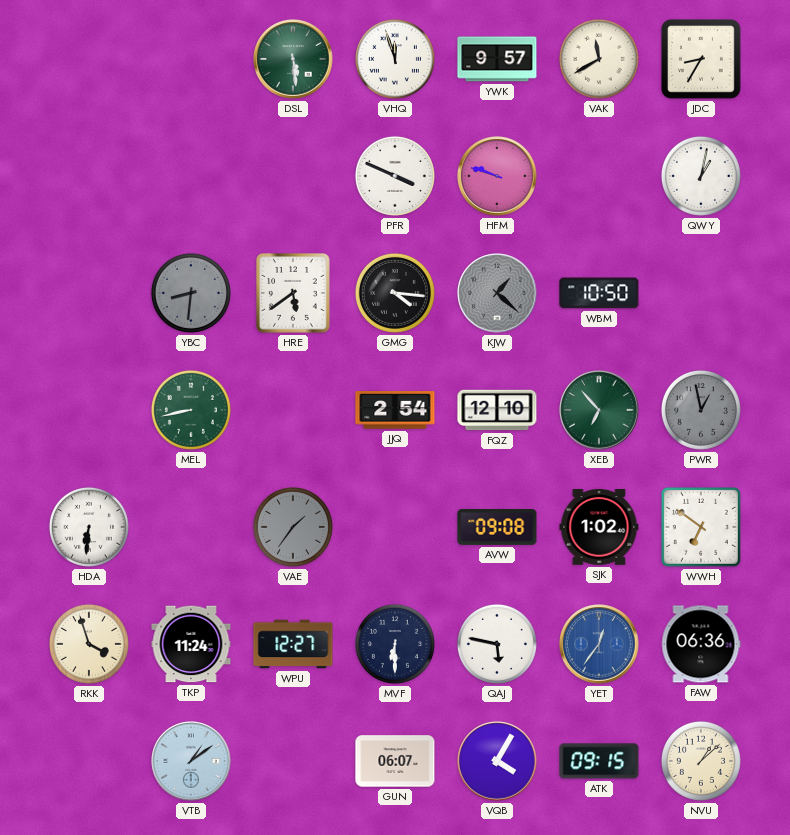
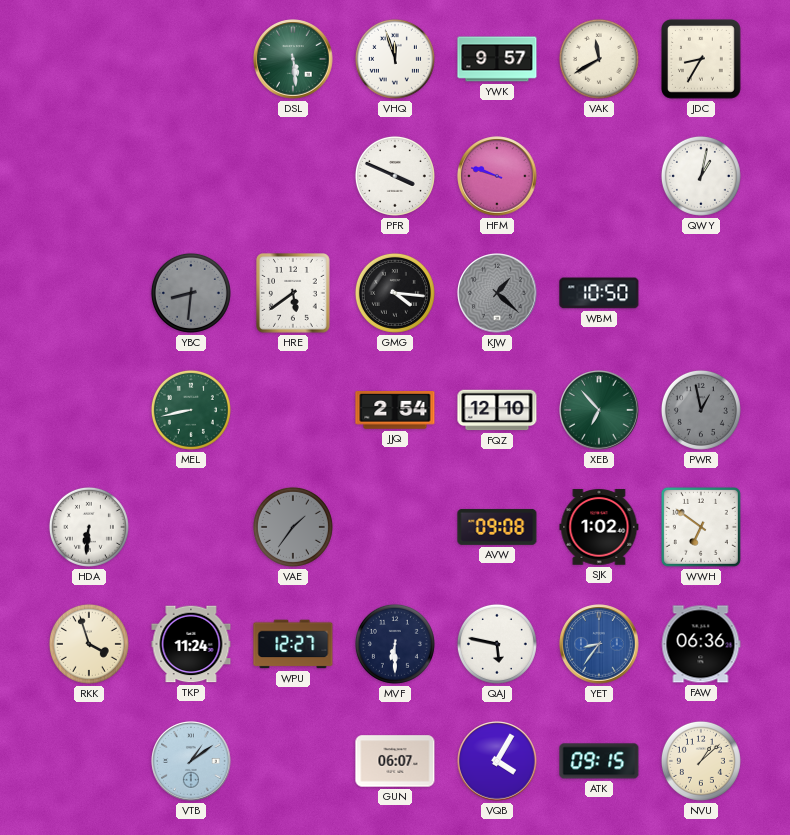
YET: 12:36 -> 8:36
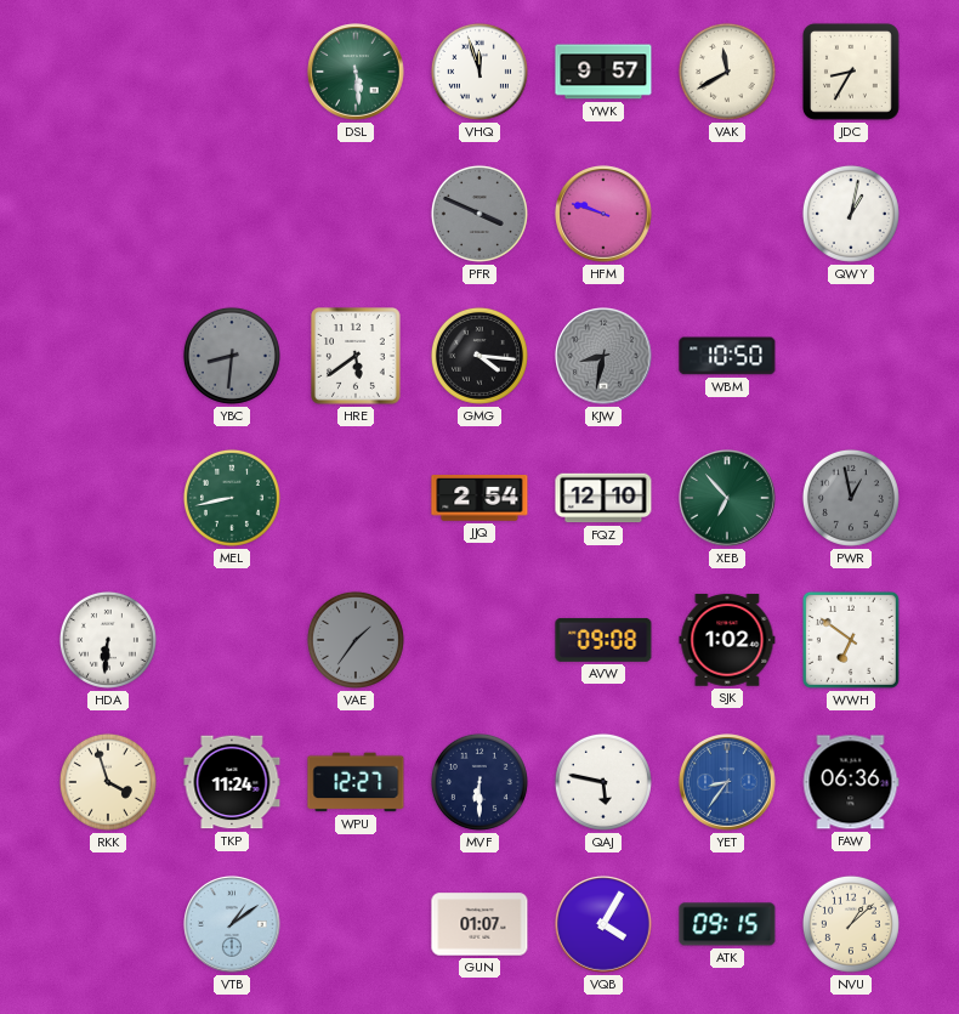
PFR dial: white -> grey
KJW: 1:22 -> 8:32
GUN: 06:07 -> 01:07
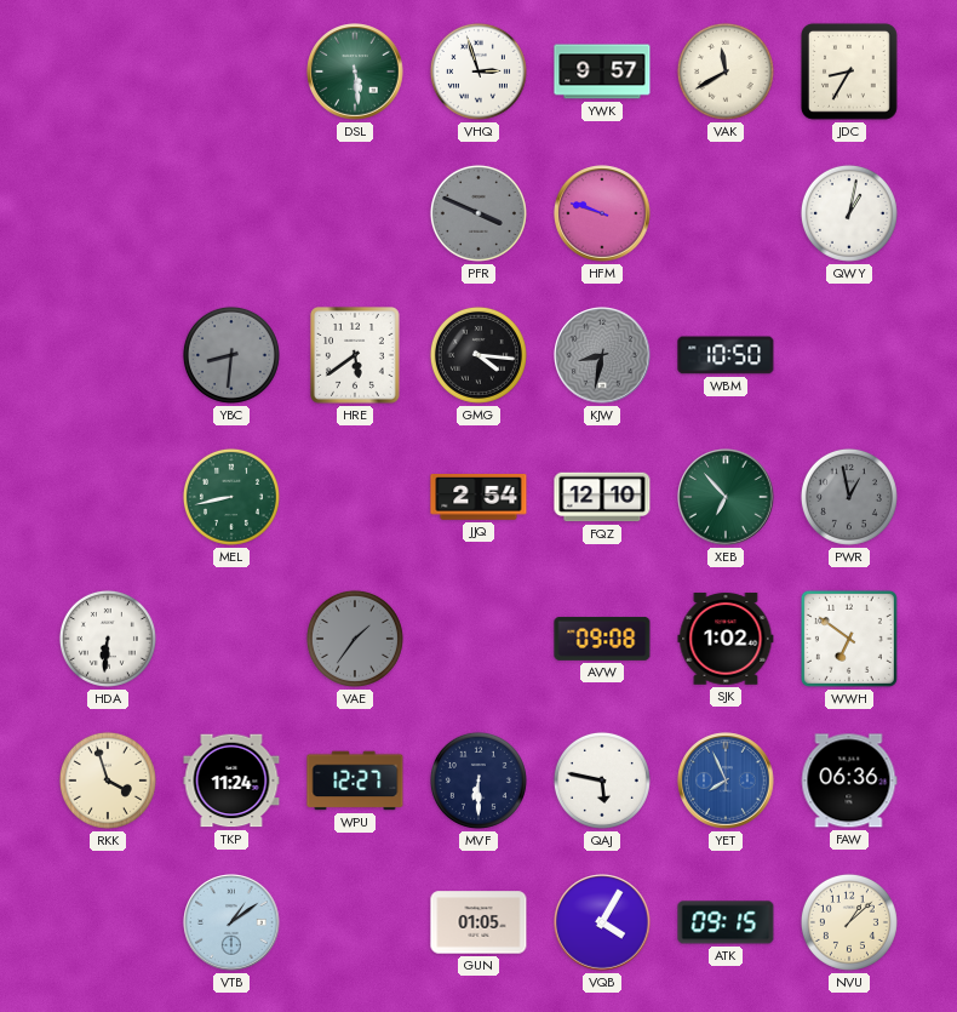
VHQ: 11:57 -> 2:57
YET: 8:36 -> 7:56
GUN: 01:07 -> 01:05
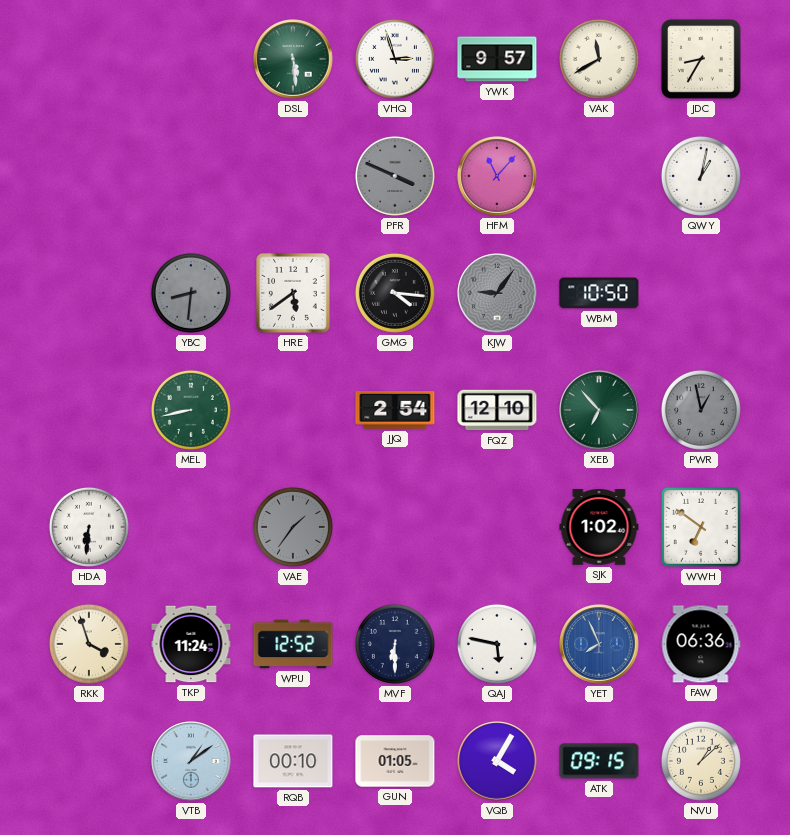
HFM: 9:48 -> 11:07
KJW: 8:32 -> 9:06
AVW: 09:08 -> none
WPU: 12:27 -> 12:52
RQB: none -> 00:10
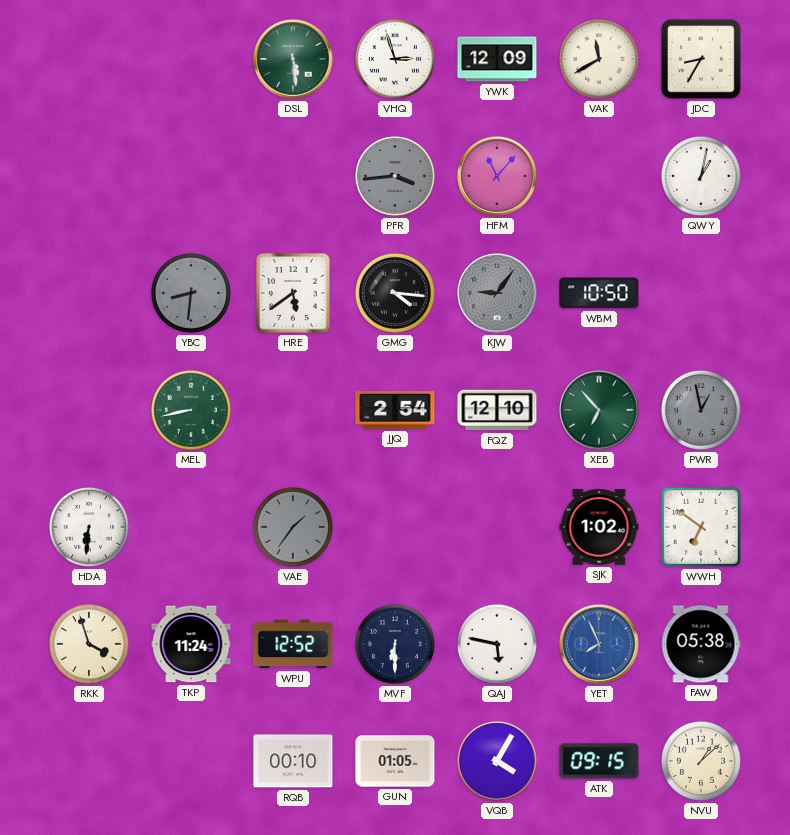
YWK: 9:57 -> 12:09
PFR: 3:49 -> 3:44
FAW: 06:36 -> 05:38
VTB: 1:09 -> none
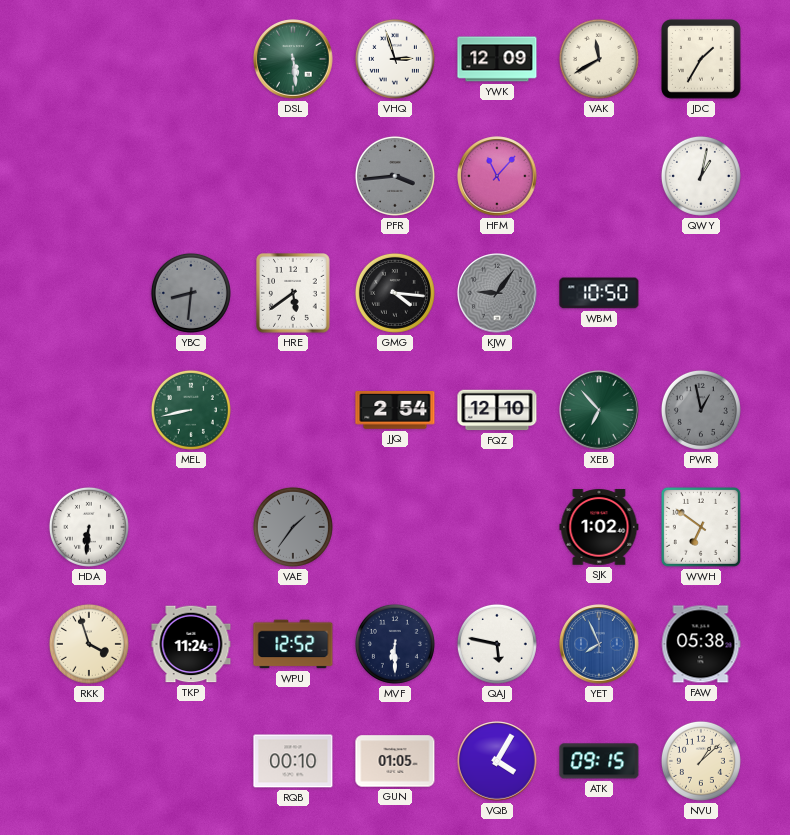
JDC: 8:35 -> 1:35
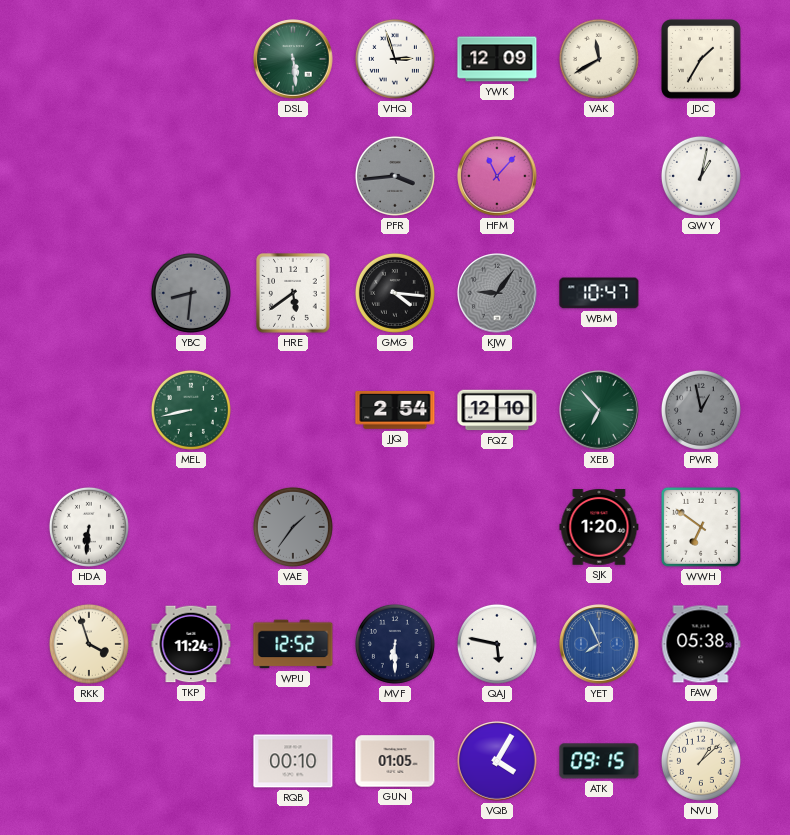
WBM: 10:50 -> 10:47
SJK: 1:02 -> 1:20
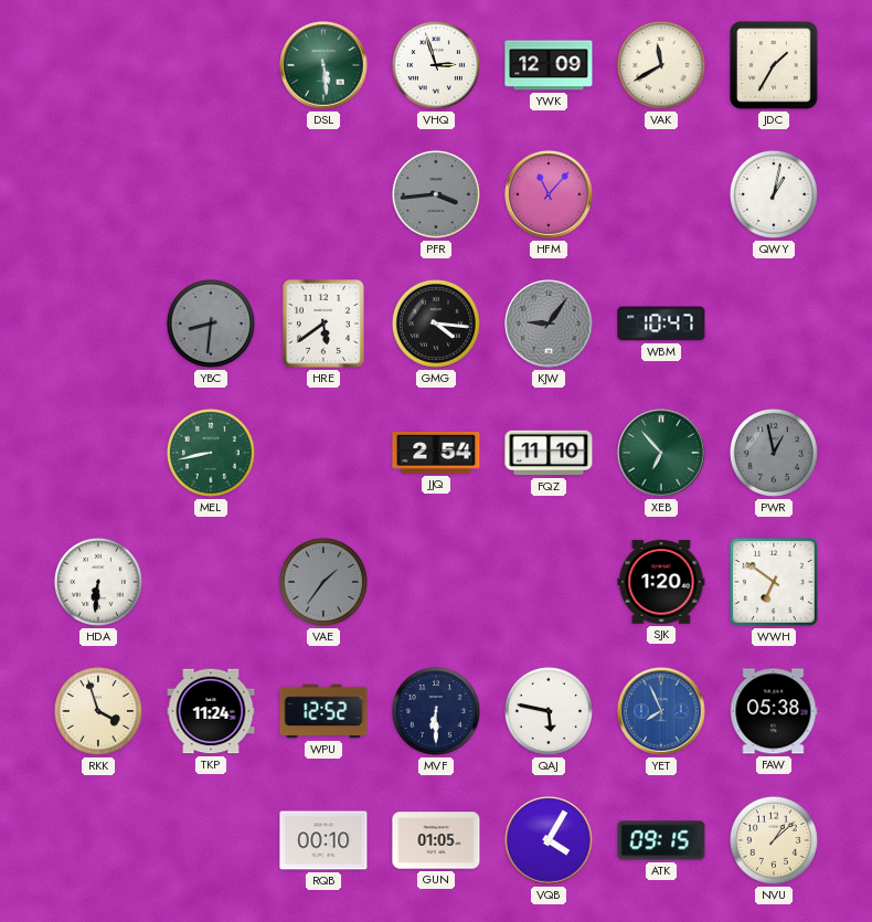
FQZ: 12:10 -> 11:10
